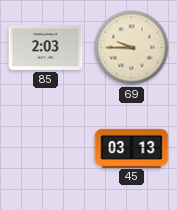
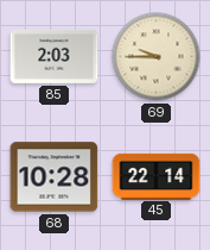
68: none -> 10:28
45: 03:13 -> 22:14
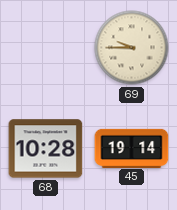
85: 2:03 -> none
45: 22:14 -> 19:14
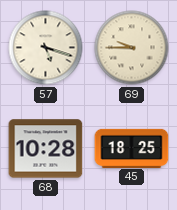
57: none -> 5:18
45: 19:14 -> 18:25
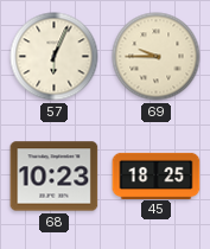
57: 5:18 -> 6:04
68: 10:28 -> 10:23
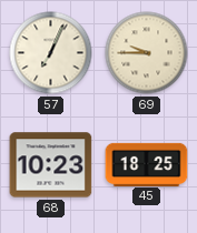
57: 6:04 -> 7:04
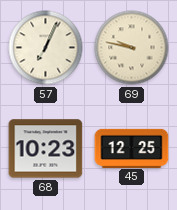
69: 9:45 -> 9:47
45: 18:25 -> 12:25
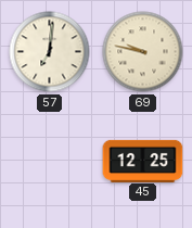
57: 7:04 -> 7:01
68: 10:23 -> none
